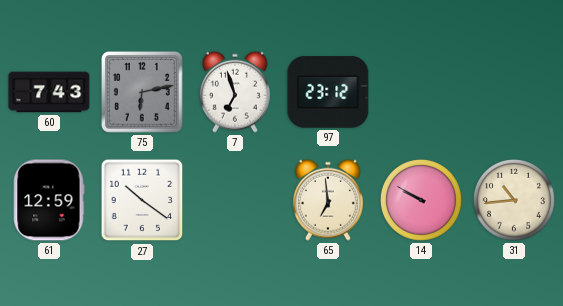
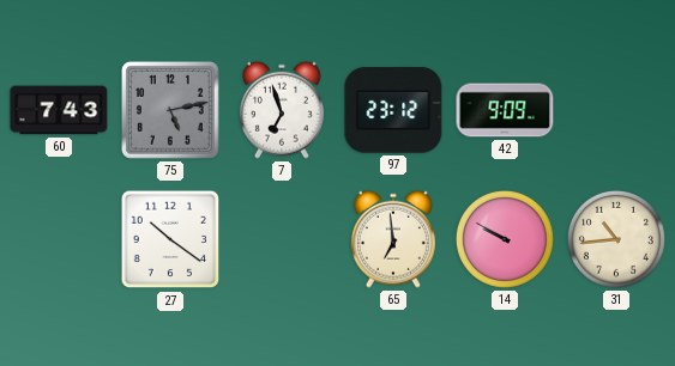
75: 6:13 -> 5:13
42: none -> 9:09
61: 12:59 -> none
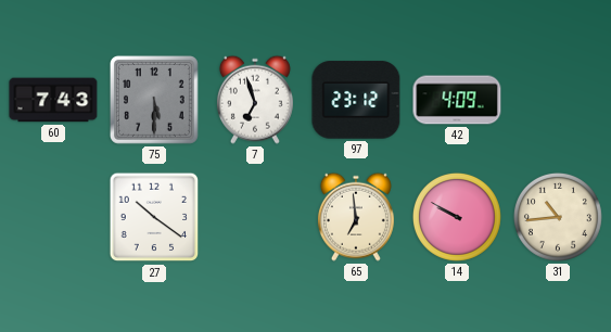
75: 5:13 -> 5:30
42: 9:09 -> 4:09
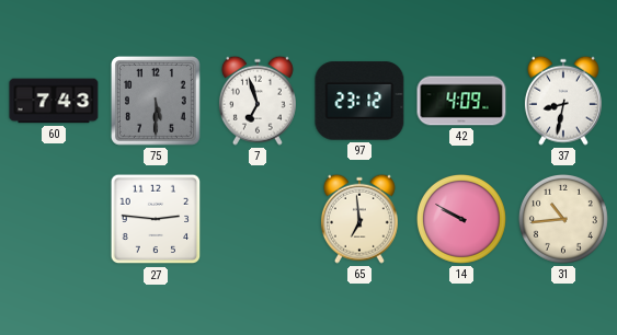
37: none -> 8:32
27: 10:21 -> 2:46
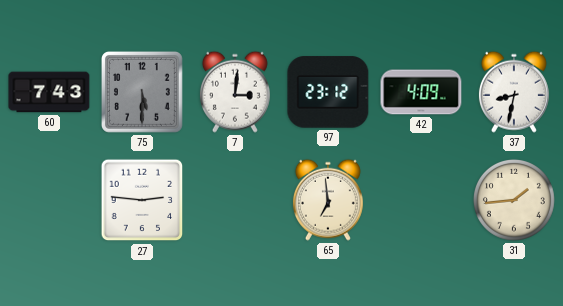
7: 6:57 -> 3:01
14: 9:50 -> none
31: 10:44 -> 1:44
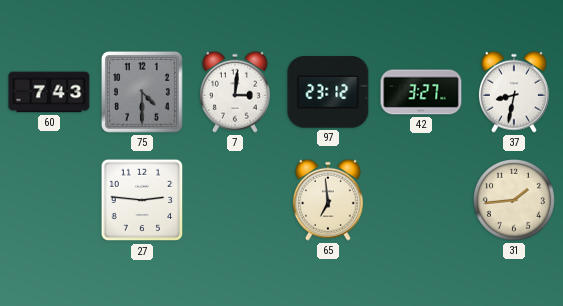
75: 5:30 -> 4:30
42: 4:09 -> 3:27
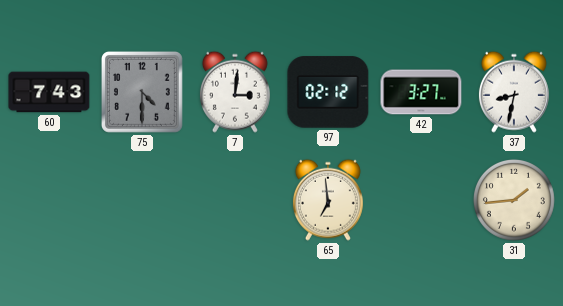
97: 23:12 -> 02:12
27: 2:46 -> none
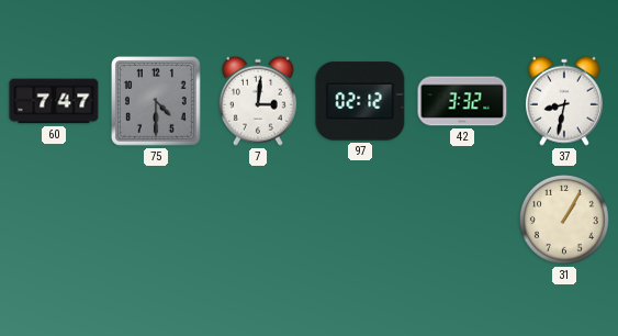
60: 7:43 -> 7:47
42: 3:27 -> 3:32
65: 6:59 -> none
31: 1:44 -> 1:05
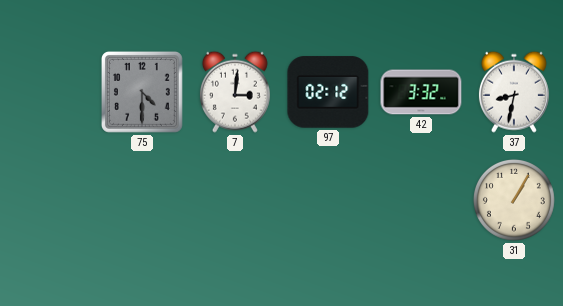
60: 7:47 -> none
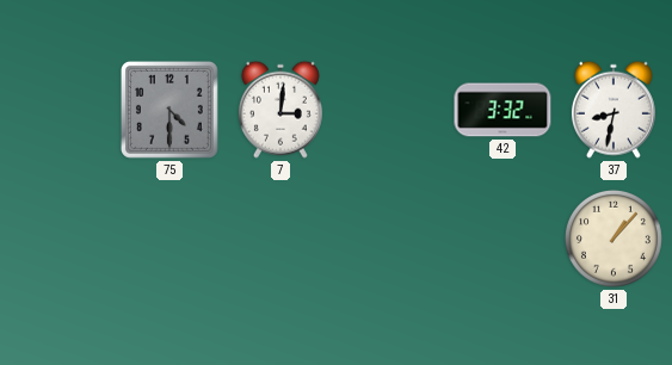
97: 02:12 -> none
31: 1:05 -> 1:07
